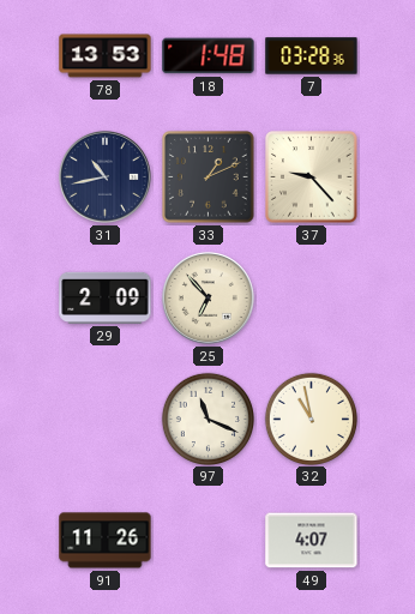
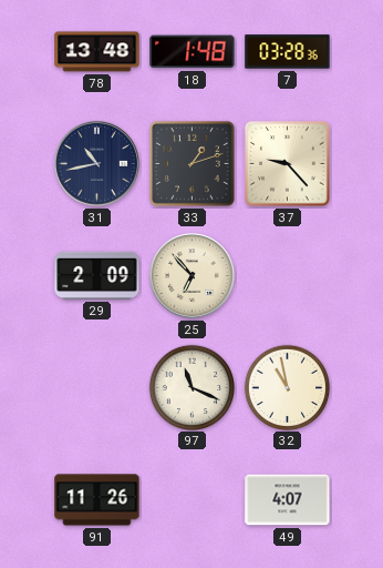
78: 13:53 -> 13:48
33: 1:11 -> 1:12
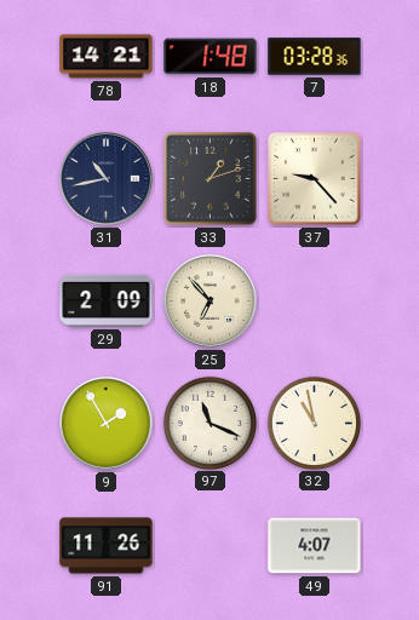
78: 13:48 -> 14:21
9: none -> 1:55
